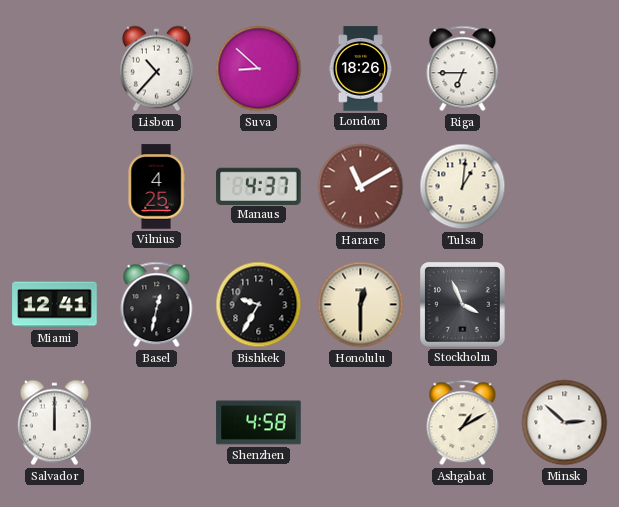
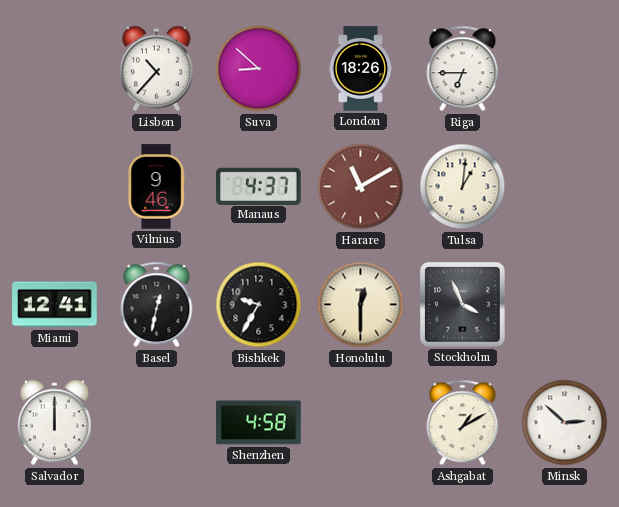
Vilnius: 4:25 -> 9:46
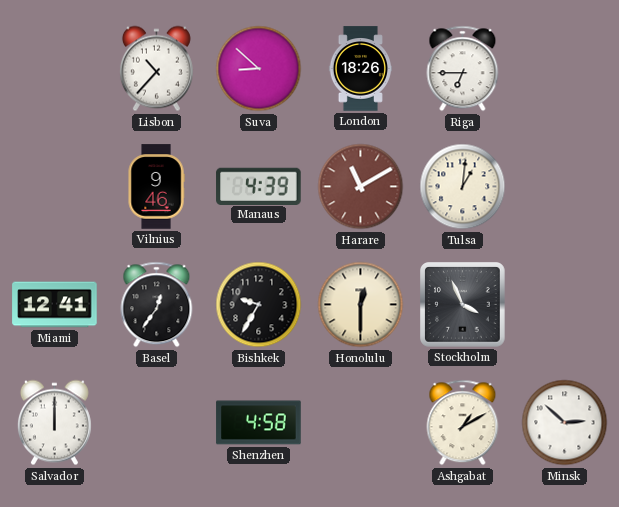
Manaus: 4:37 -> 4:39
Basel: 12:32 -> 12:36
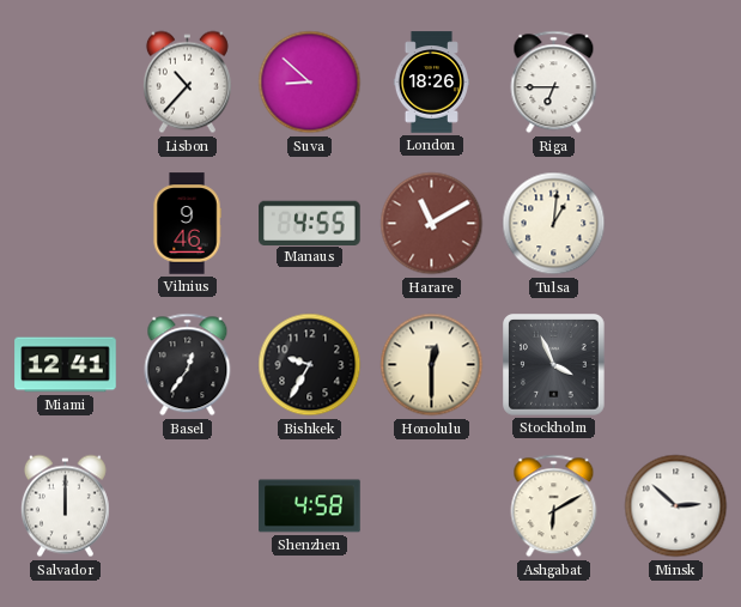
Manaus: 4:39 -> 4:55
Ashgabat: 1:10 -> 6:10
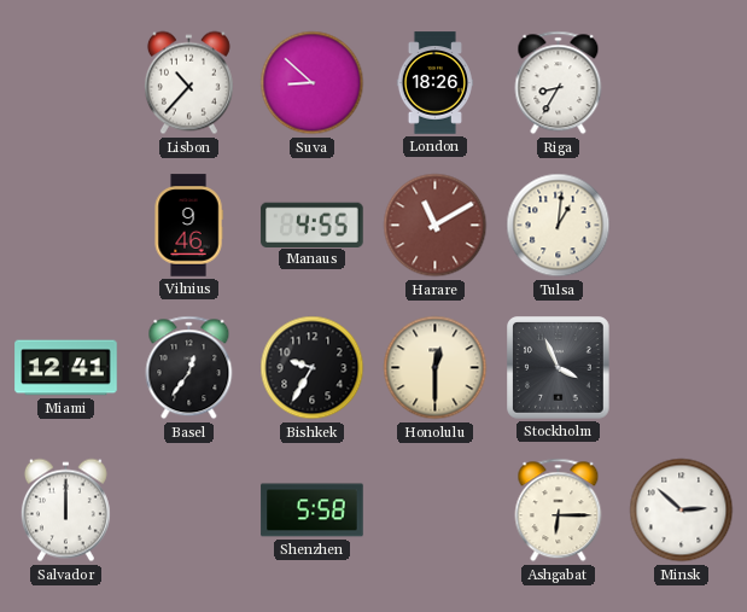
Riga: 6:45 -> 8:35
Shenzhen: 4:58 -> 5:58
Ashgabat: 6:10 -> 6:15
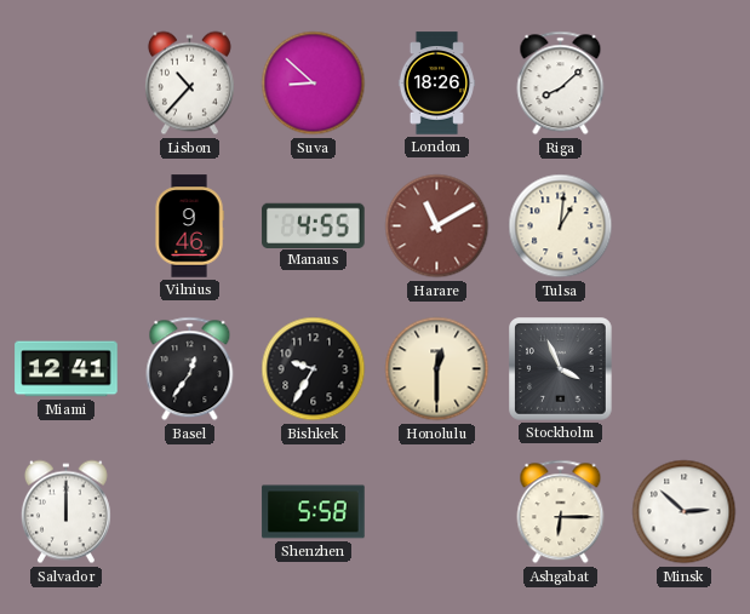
Riga: 8:35 -> 8:08
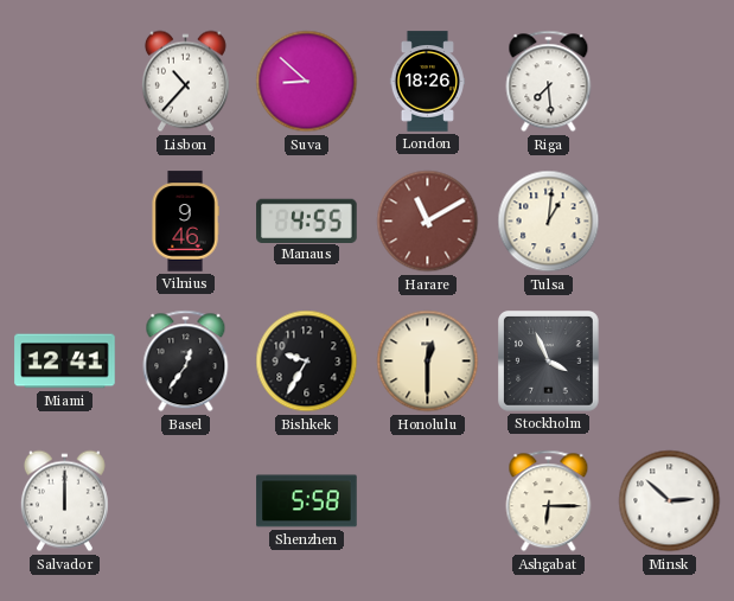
Riga: 8:08 -> 7:29
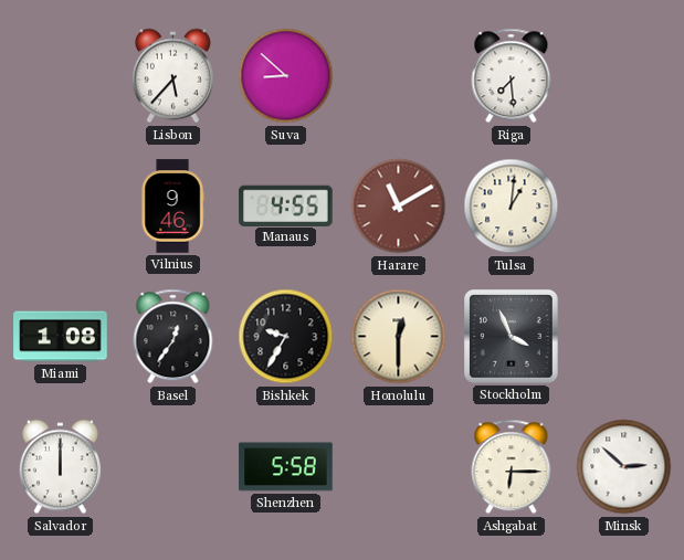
Lisbon: 10:37 -> 5:37
London: 18:26 -> none
Miami: 12:41 -> 1:08
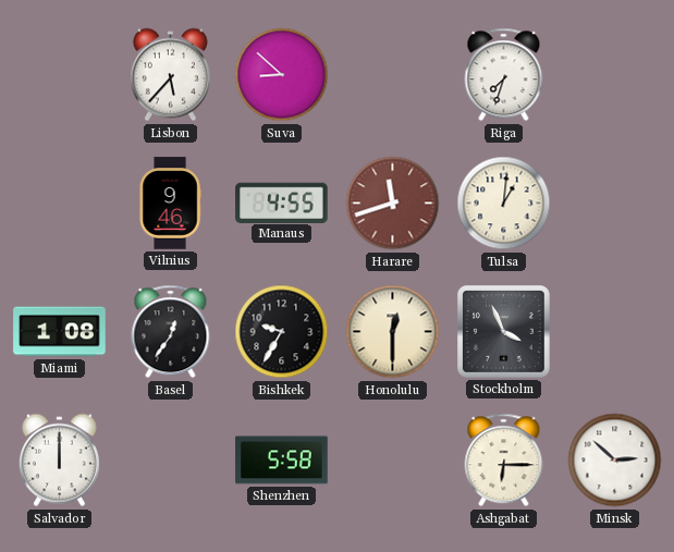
Riga: 7:29 -> 7:33
Harare: 11:10 -> 11:42
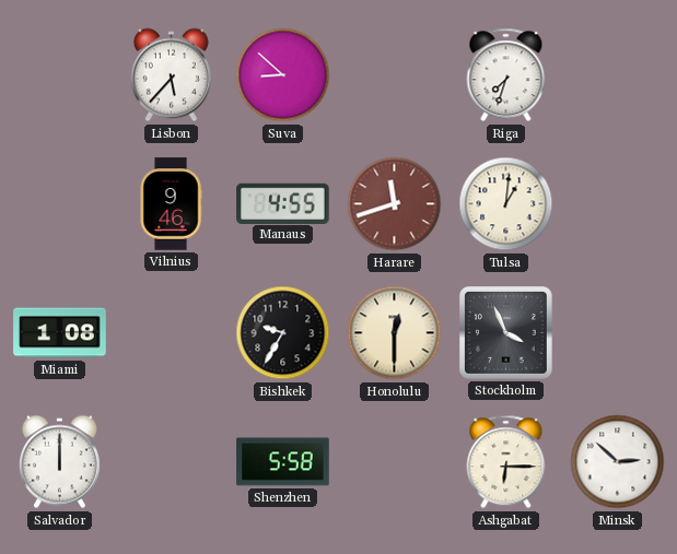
Basel: 12:36 -> none
